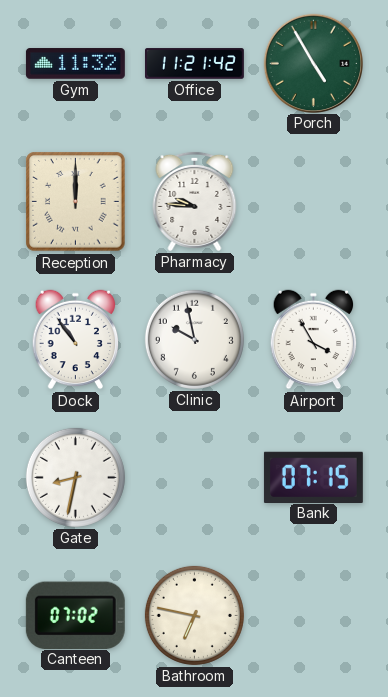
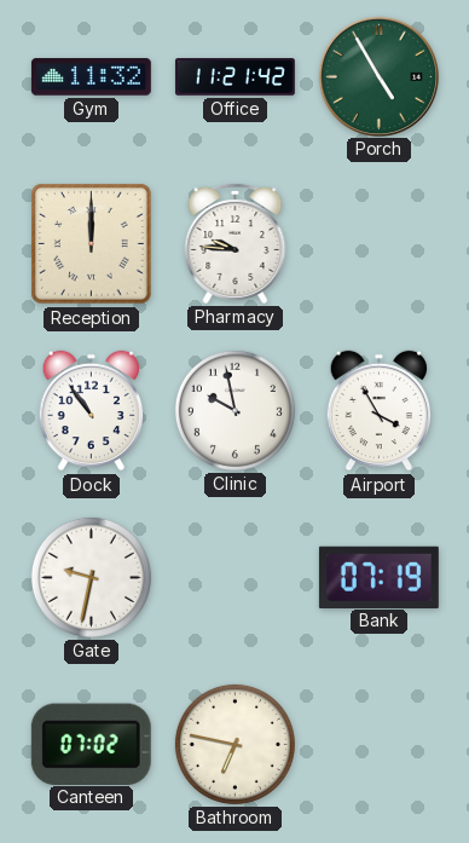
Gate: 8:32 -> 9:32
Bank: 07:15 -> 07:19
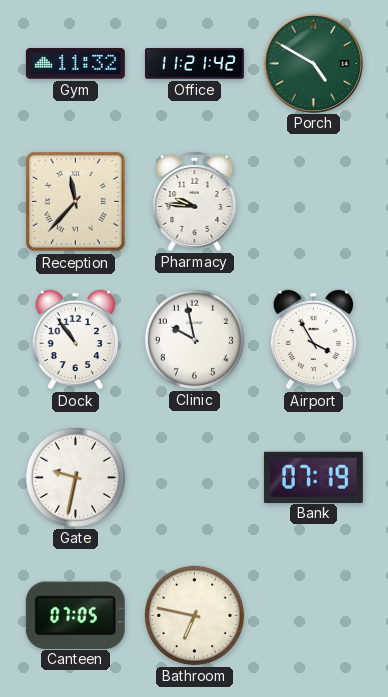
Porch: 4:55 -> 4:50
Reception: 12:00 -> 11:37
Canteen: 07:02 -> 07:05
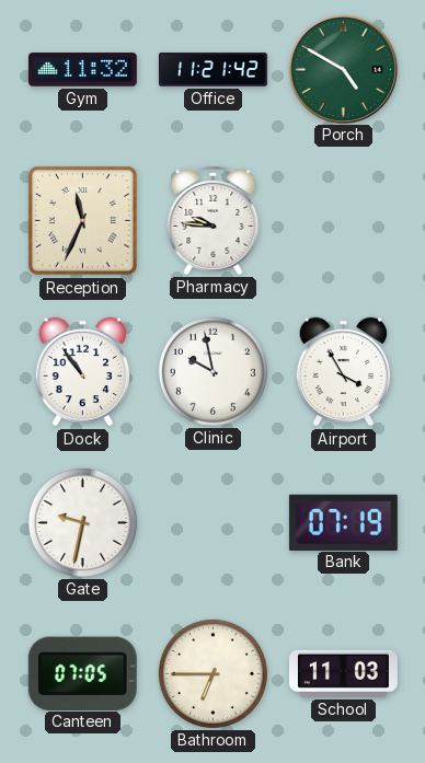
Reception: 11:37 -> 11:34
Bathroom: 6:47 -> 6:45
School: none -> 11:03
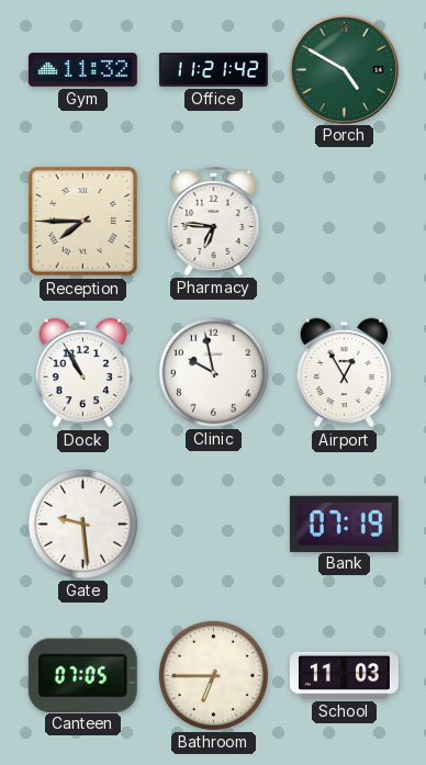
Reception: 11:34 -> 7:45
Pharmacy: 9:46 -> 6:46
Dock: 10:54 -> 10:55
Airport: 3:55 -> 12:55
Gate: 9:32 -> 9:29
